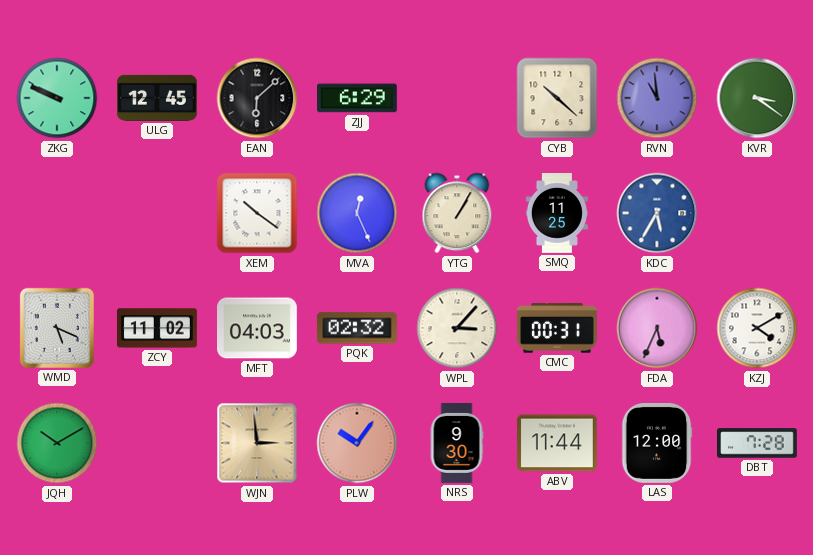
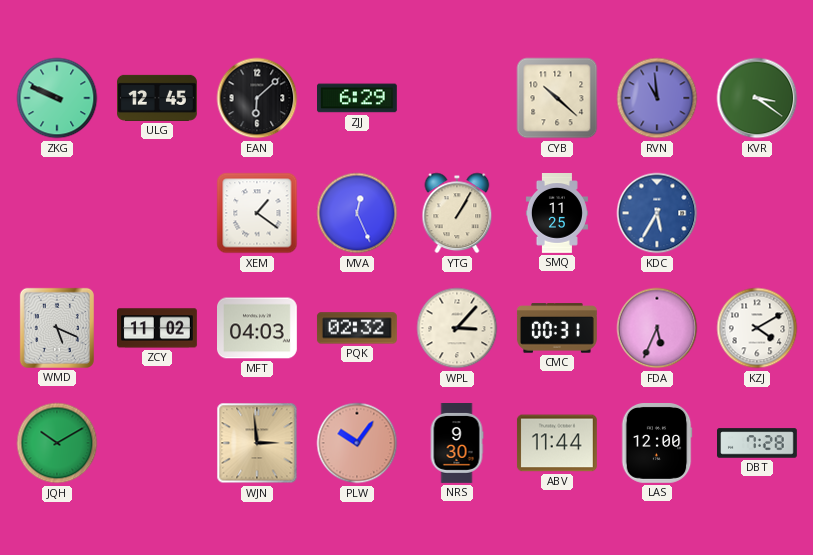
XEM: 10:21 -> 1:21
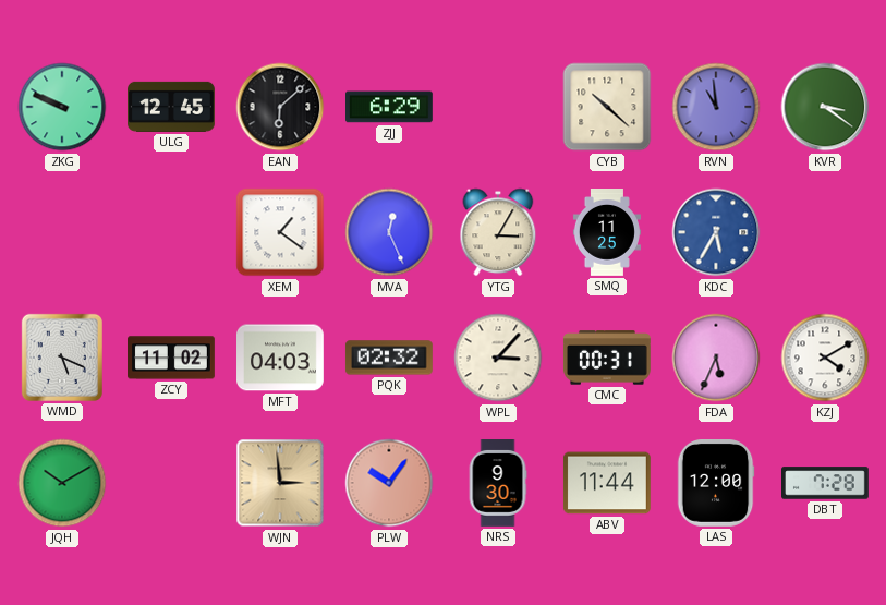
YTG: 1:05 -> 3:05
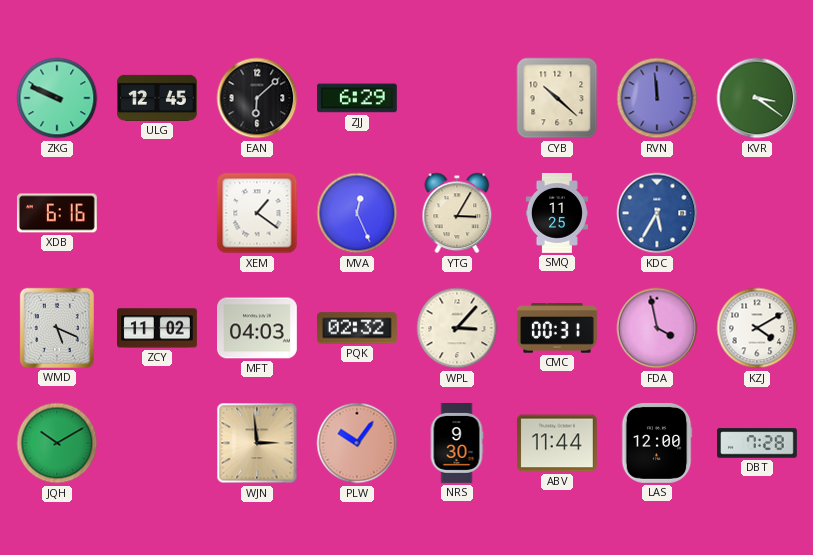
RVN: 10:59 -> 11:59
XDB: none -> 6:16
FDA: 5:34 -> 3:58
